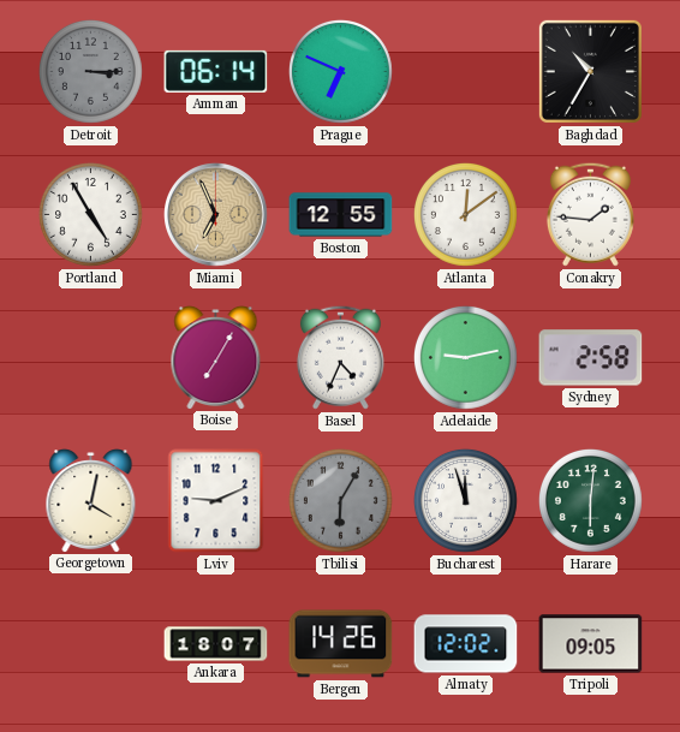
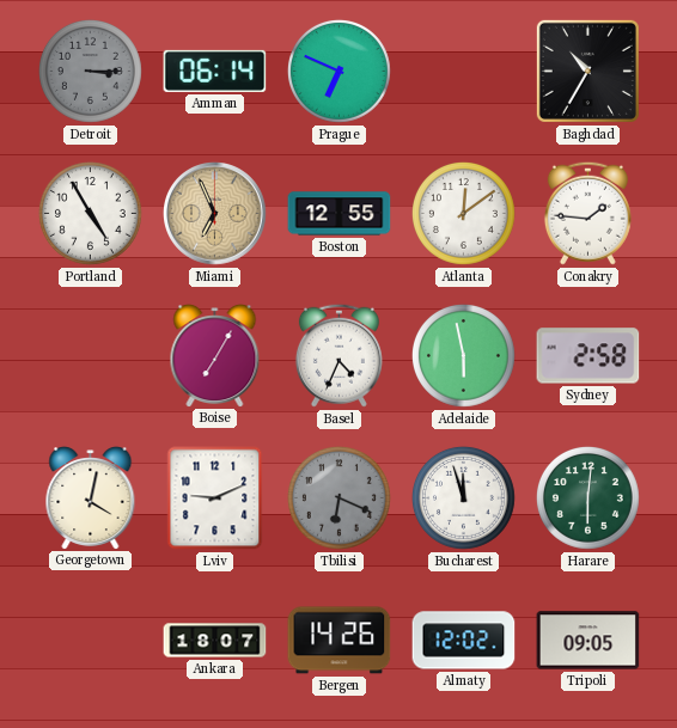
Adelaide: 9:13 -> 5:58
Tbilisi: 6:05 -> 6:19
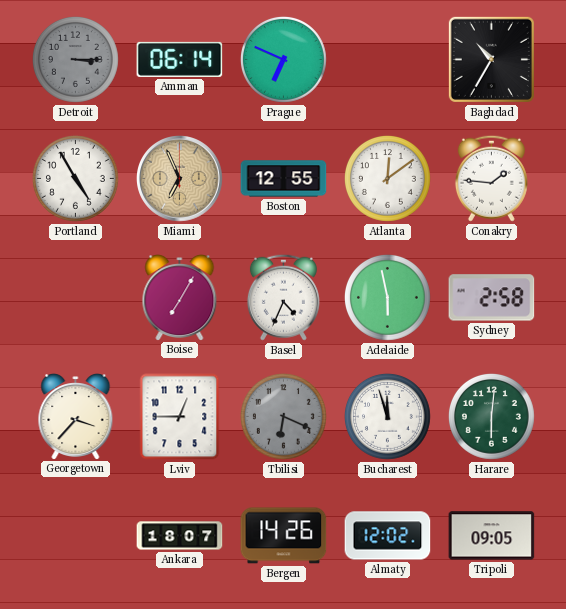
Georgetown: 4:02 -> 3:37
Lviv: 9:11 -> 12:45
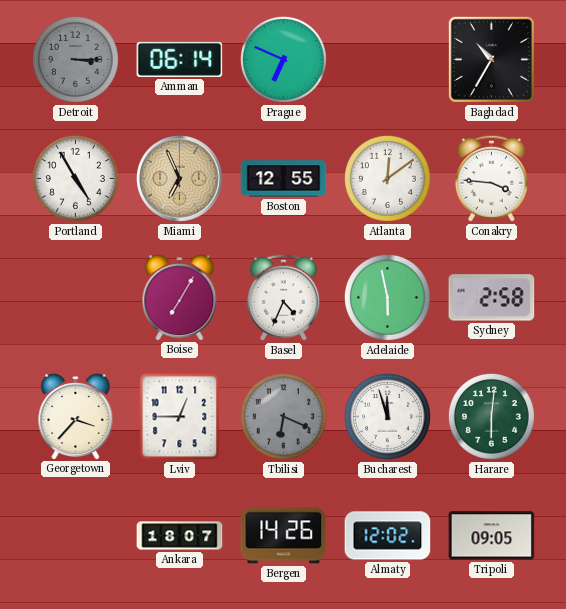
Conakry: 1:46 -> 3:46
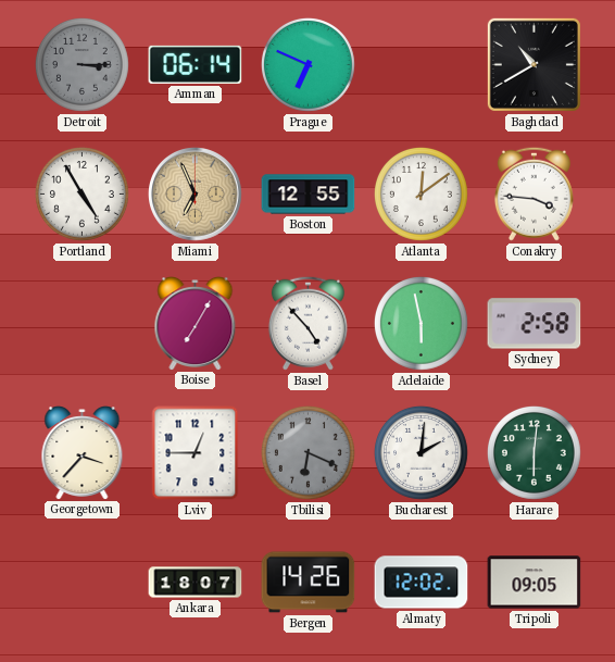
Baghdad: 10:35 -> 10:40
Basel: 4:34 -> 4:53
Bucharest: 11:57 -> 2:01
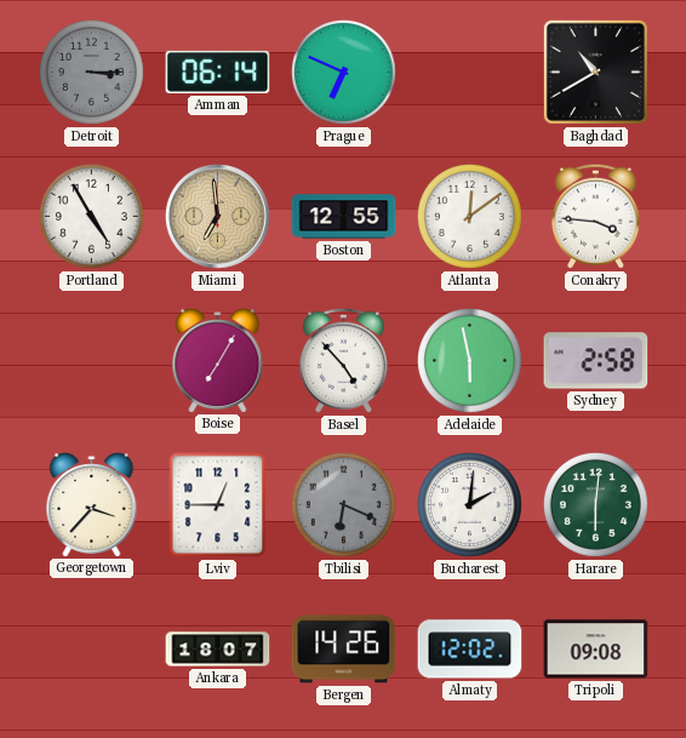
Miami: 6:56 -> 6:59
Tripoli: 09:05 -> 09:08
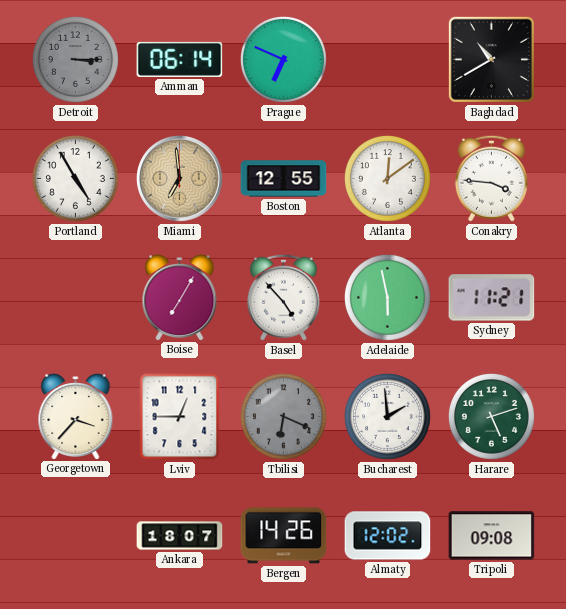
Sydney: 2:58 -> 11:21
Bucharest: 2:01 -> 1:59
Harare: 6:01 -> 5:12
